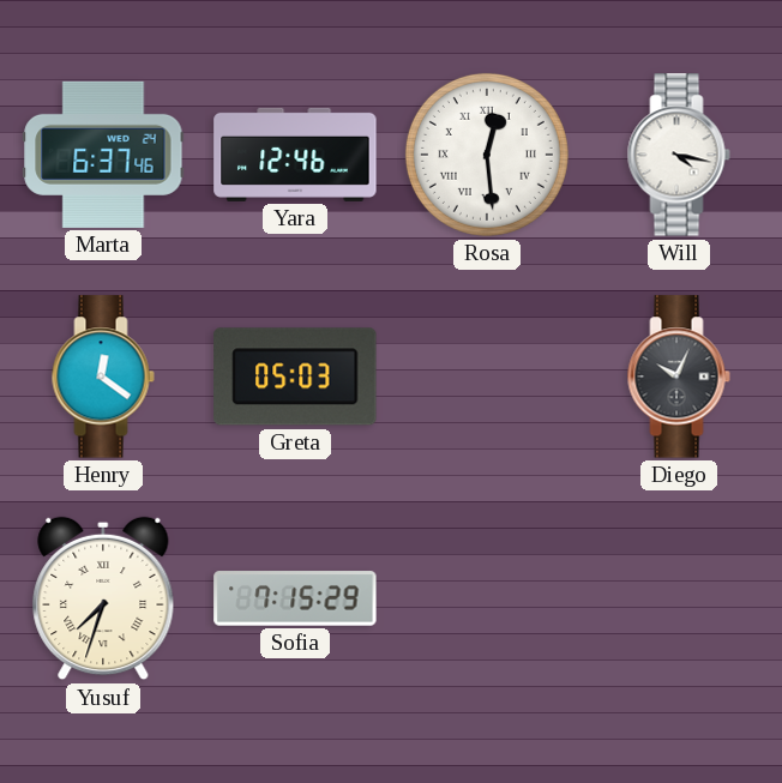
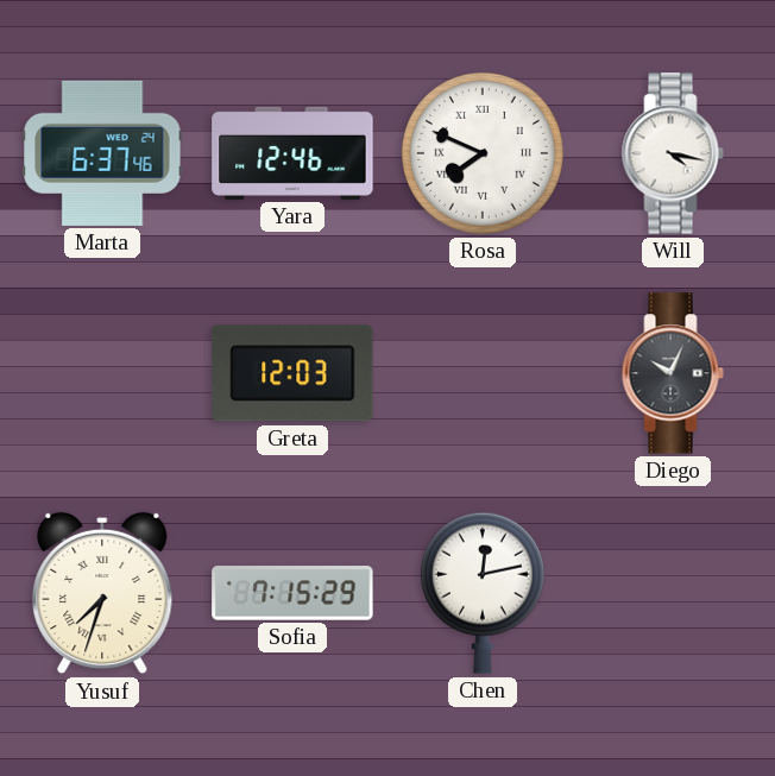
Rosa: 12:29 -> 7:49
Henry: 12:21 -> none
Greta: 05:03 -> 12:03
Chen: none -> 12:13
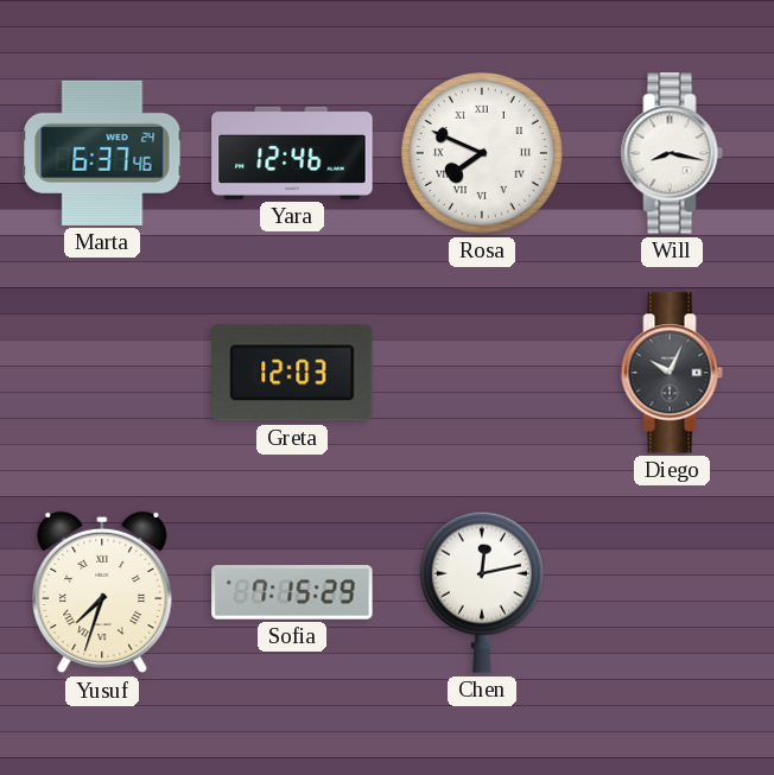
Will: 4:17 -> 8:17
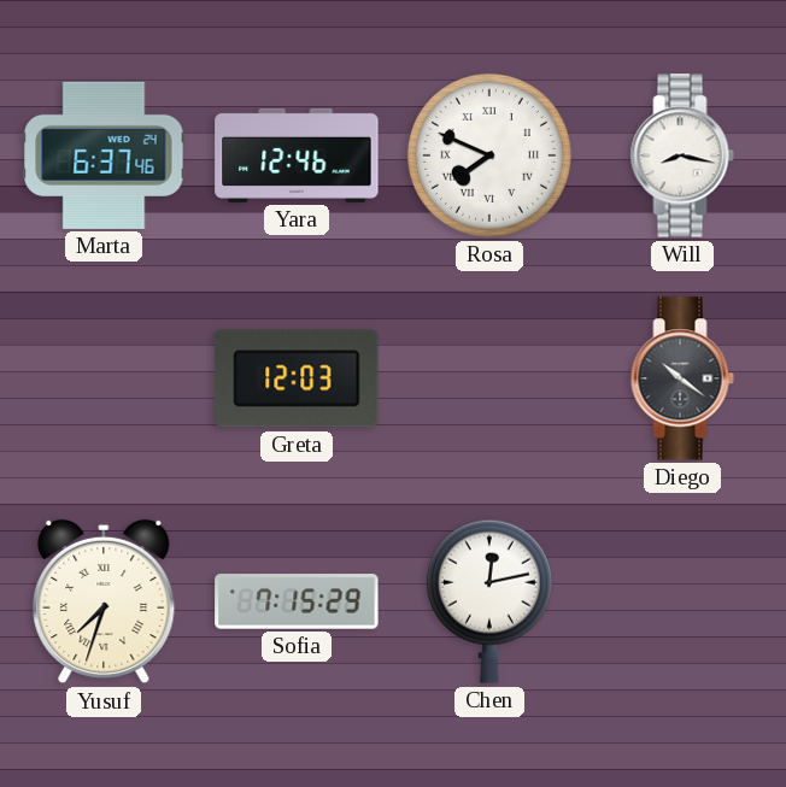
Diego: 10:04 -> 10:21
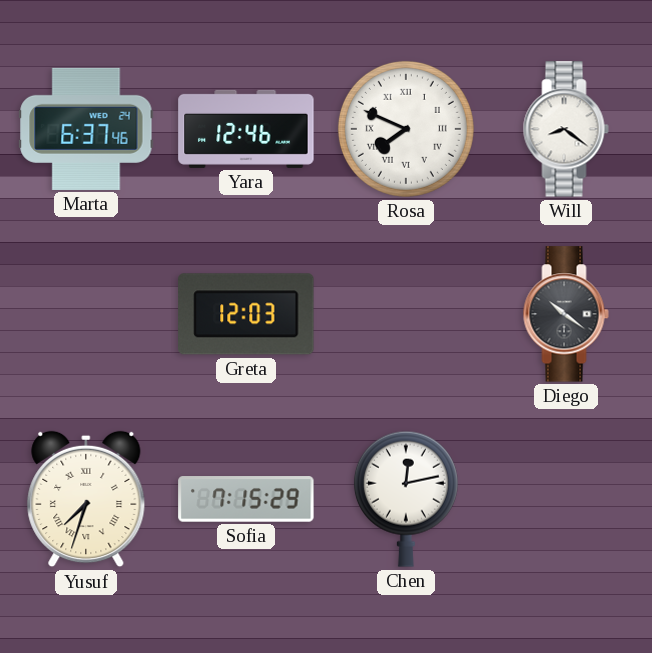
Will: 8:17 -> 8:21
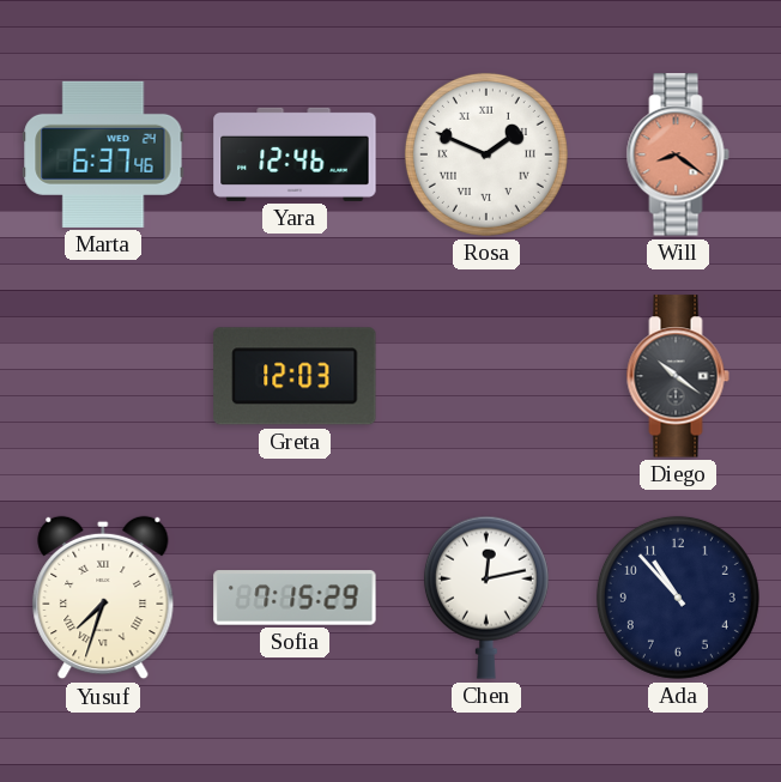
Rosa: 7:49 -> 1:49
Will dial: white -> salmon
Ada: none -> 10:53
